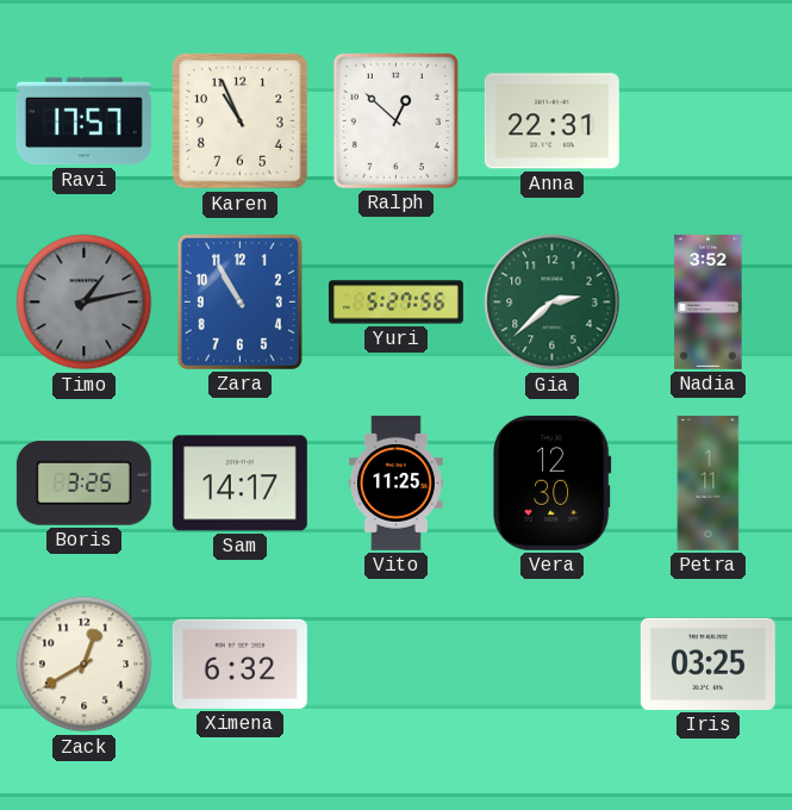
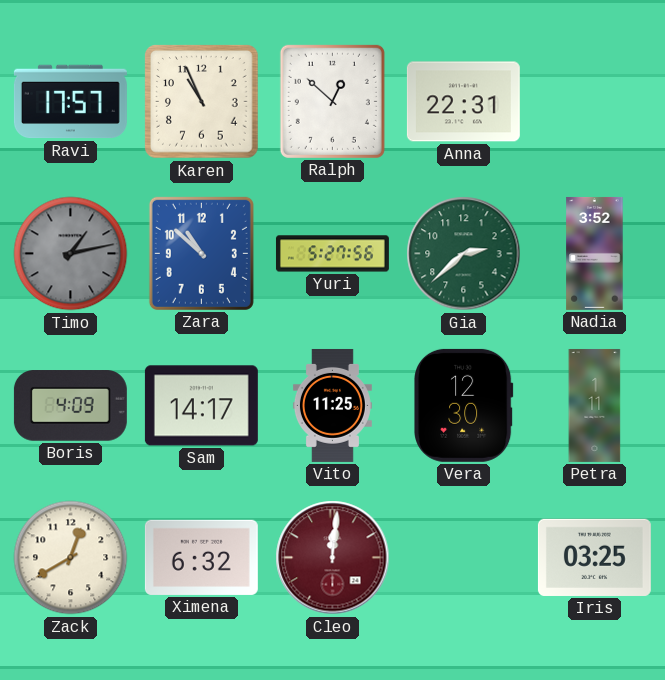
Zara: 10:55 -> 10:52
Boris: 3:25 -> 4:09
Cleo: none -> 12:01
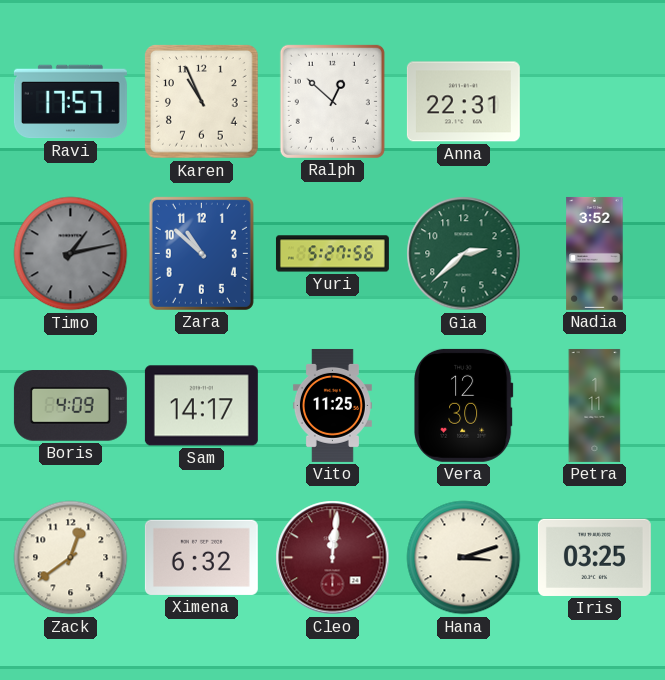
Zack: 12:40 -> 12:39
Hana: none -> 3:12
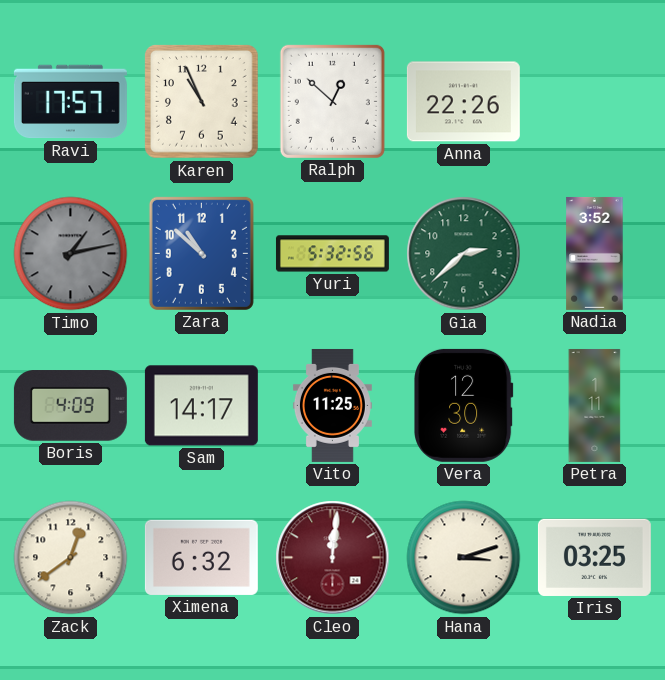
Anna: 22:31 -> 22:26
Yuri: 5:27 -> 5:32
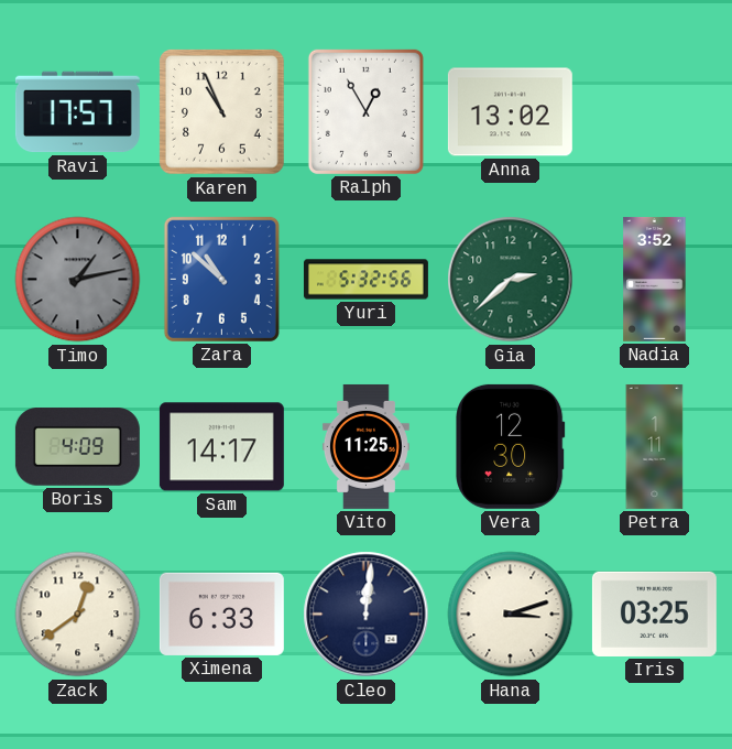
Ralph: 12:52 -> 12:55
Anna: 22:26 -> 13:02
Ximena: 6:32 -> 6:33
Cleo dial: burgundy -> navy
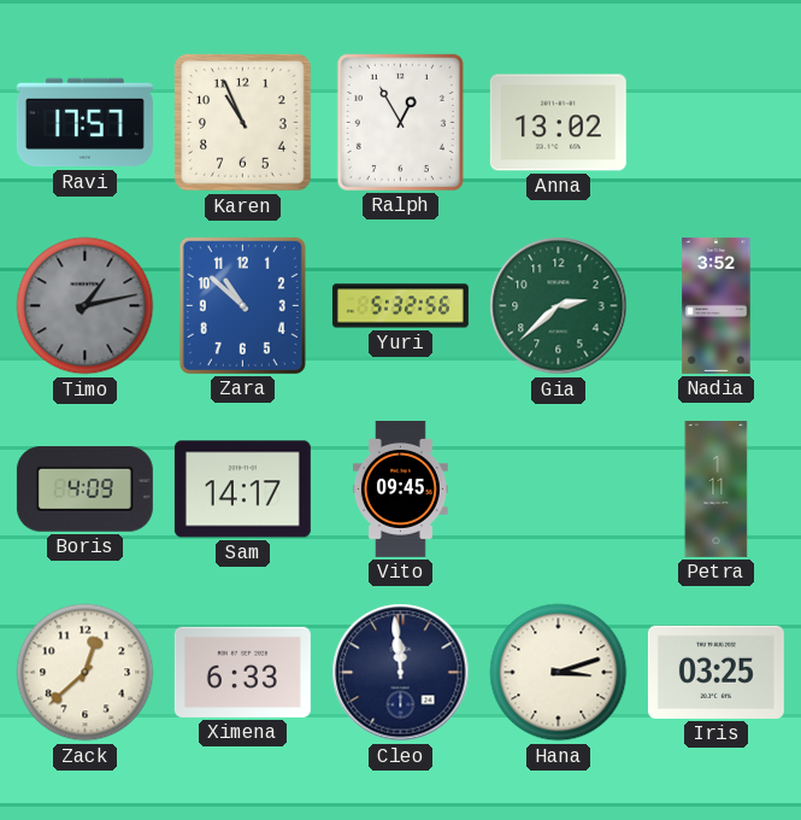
Vito: 11:25 -> 09:45
Vera: 12:30 -> none
Zack: 12:39 -> 12:38
Cleo: 12:01 -> 11:59
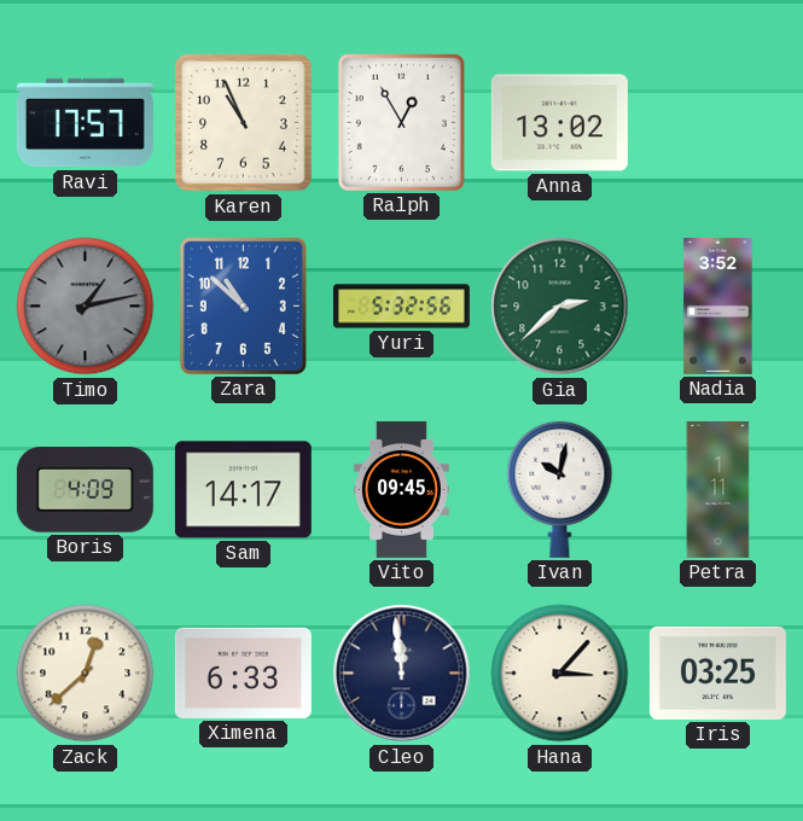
Ivan: none -> 10:02
Hana: 3:12 -> 3:07
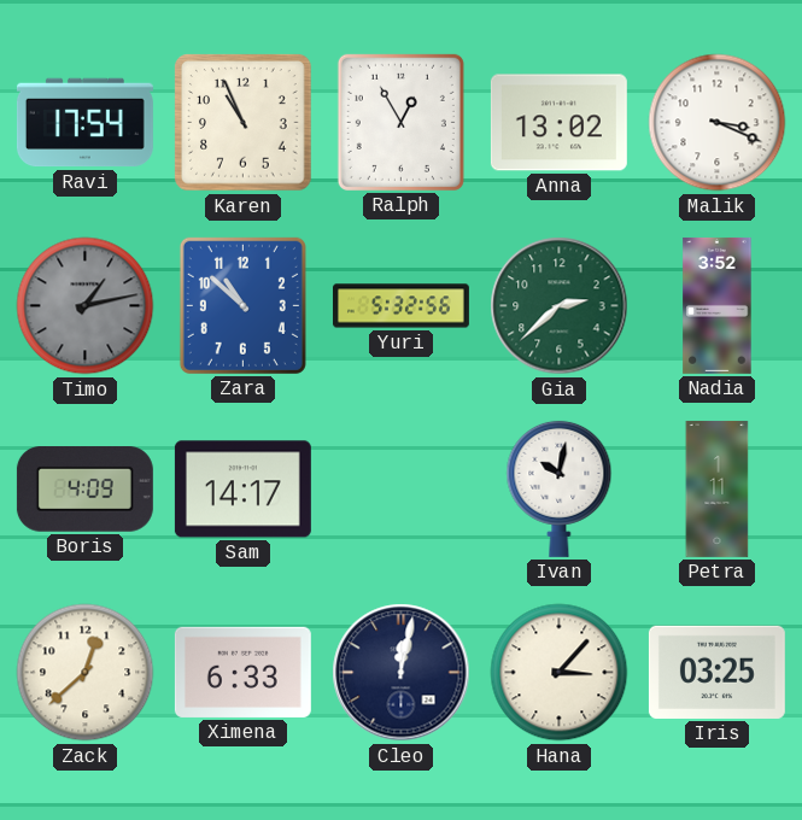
Ravi: 17:57 -> 17:54
Malik: none -> 3:19
Vito: 09:45 -> none
Cleo: 11:59 -> 12:02
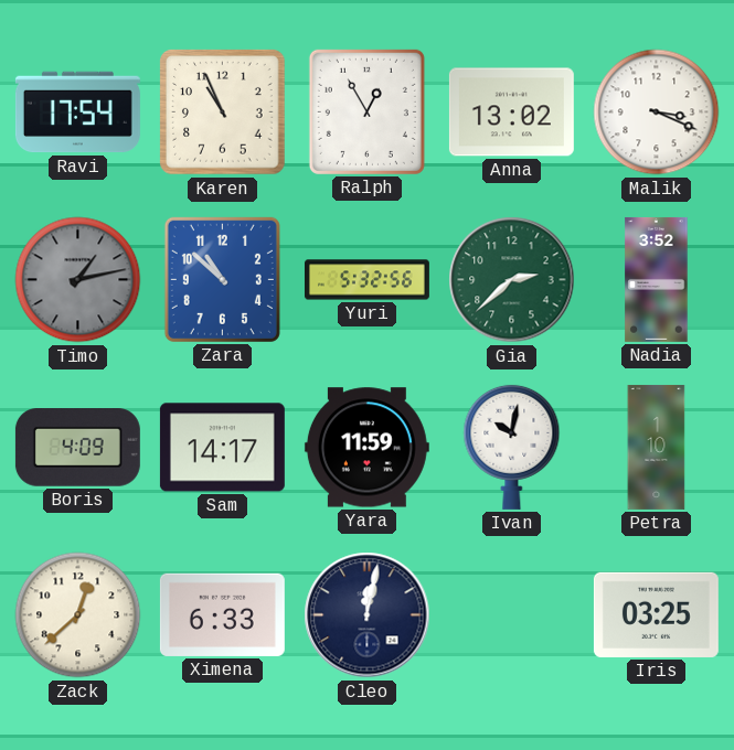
Yara: none -> 11:59
Petra: 1:11 -> 1:10
Hana: 3:07 -> none
